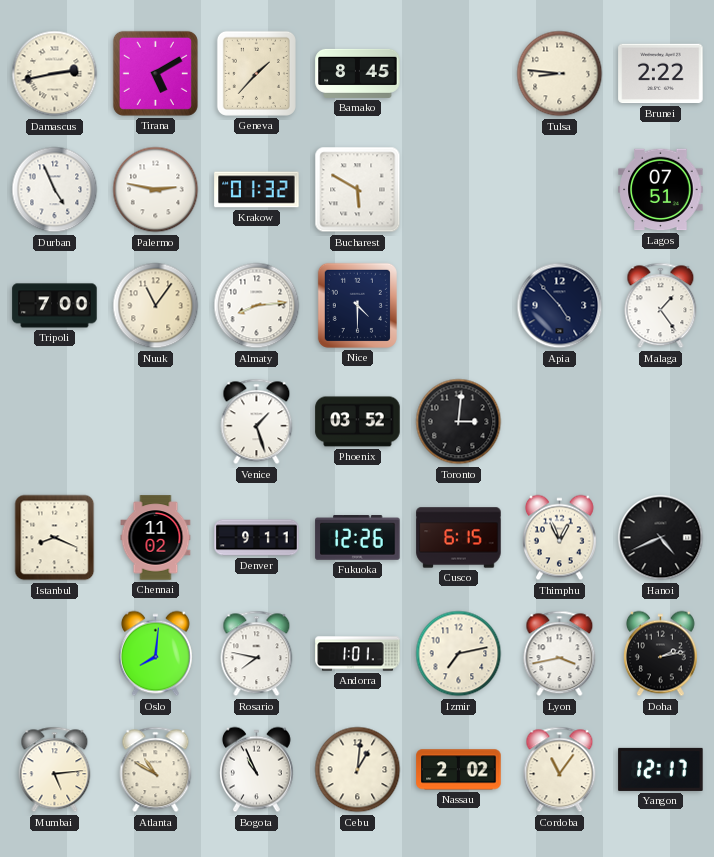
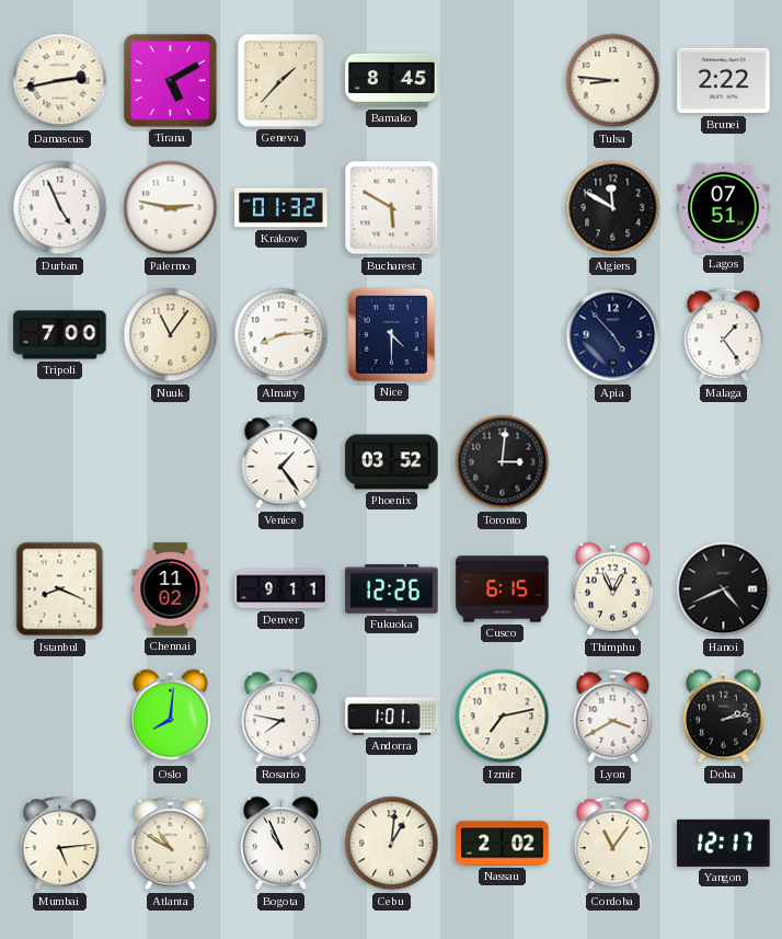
Algiers: none -> 11:50
Venice: 1:27 -> 1:24
Lyon: 3:43 -> 3:40
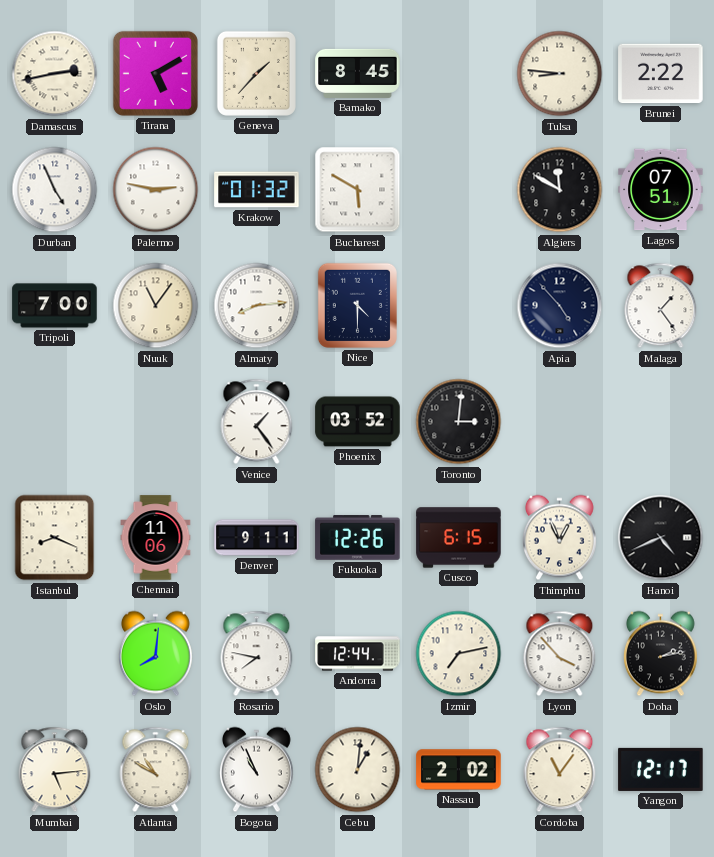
Chennai: 11:02 -> 11:06
Andorra: 1:01 -> 12:44
Lyon: 3:40 -> 3:53
